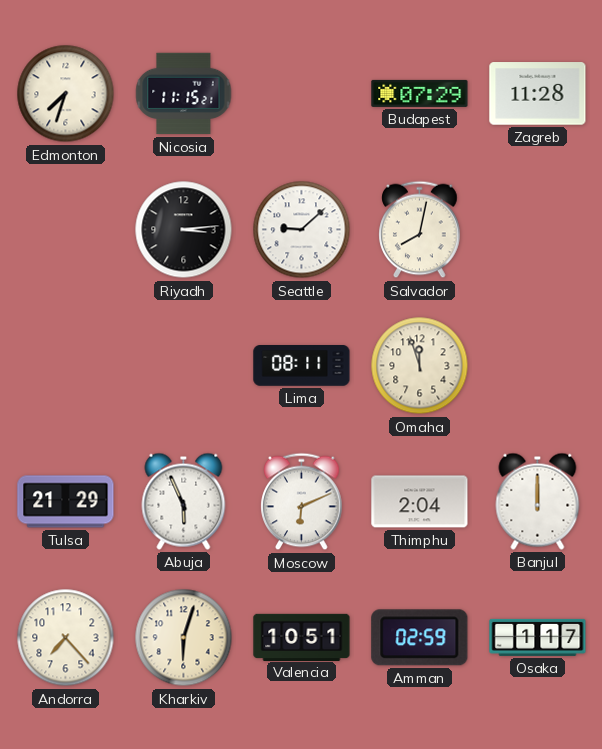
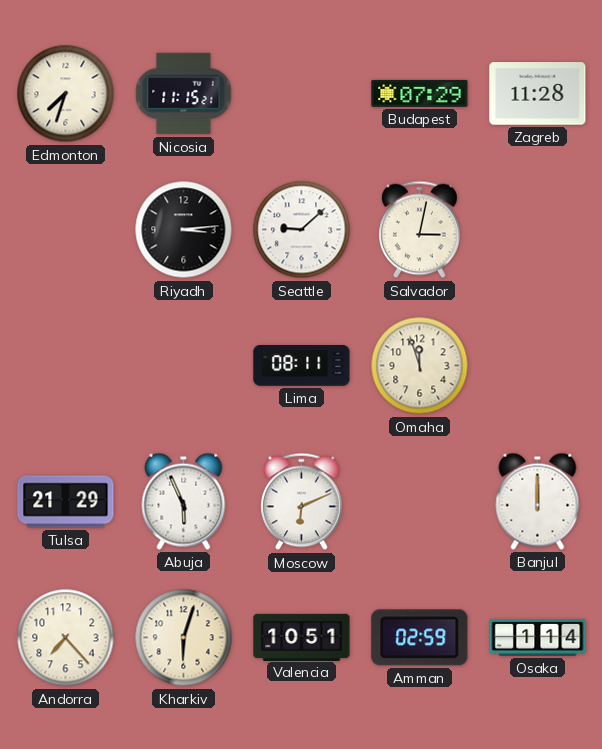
Salvador: 8:02 -> 3:02
Thimphu: 2:04 -> none
Osaka: 1:17 -> 1:14
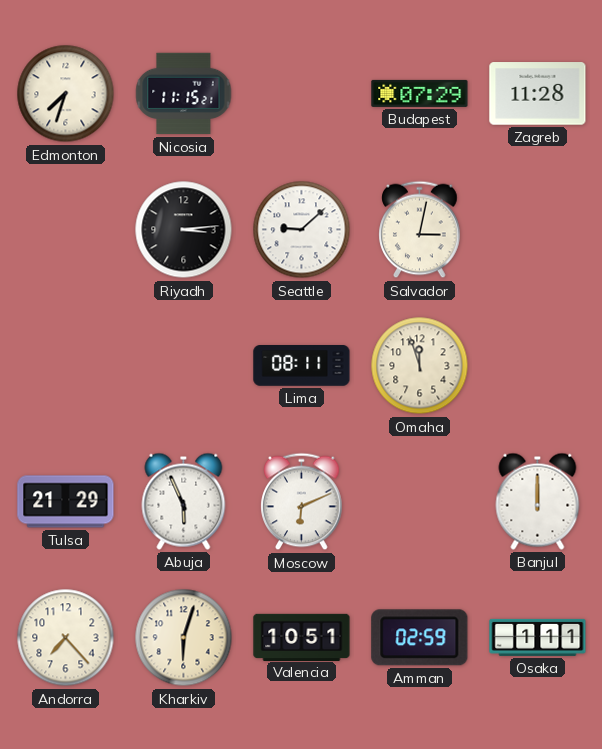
Osaka: 1:14 -> 1:11
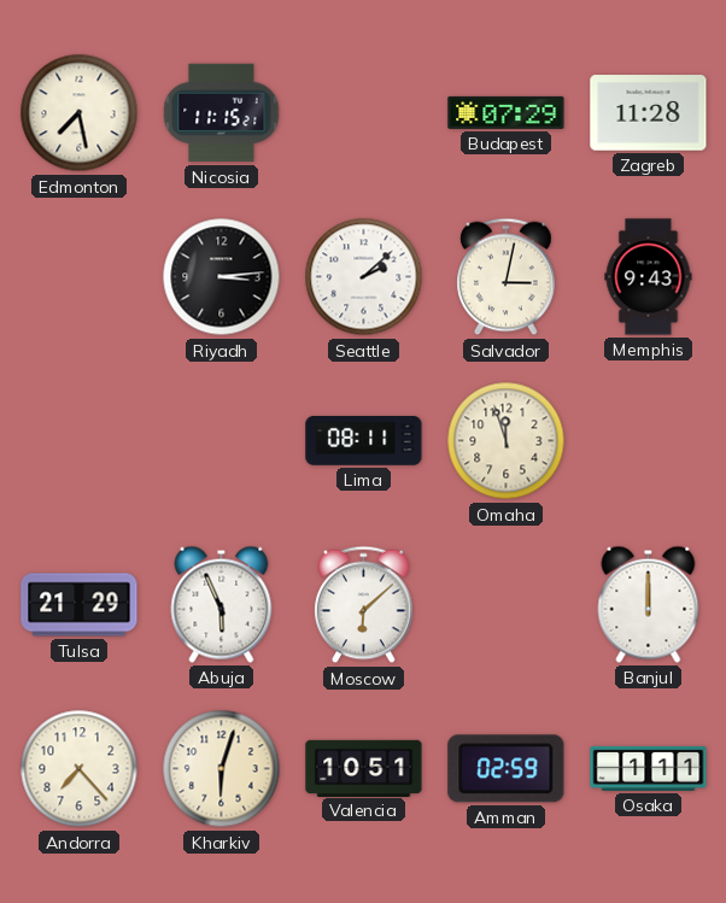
Edmonton: 7:33 -> 7:28
Seattle: 9:08 -> 2:08
Memphis: none -> 9:43
Moscow: 6:11 -> 6:08
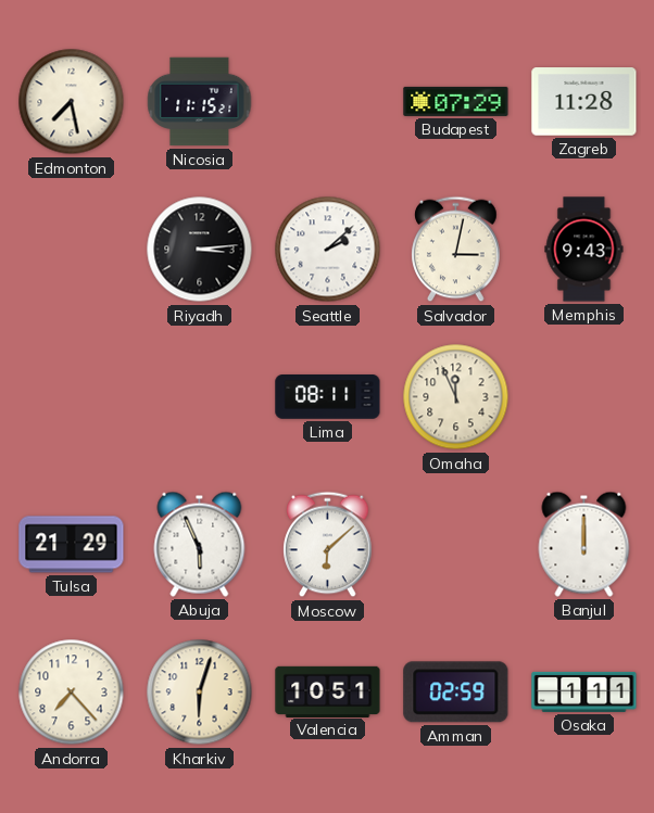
Omaha: 11:57 -> 11:56
